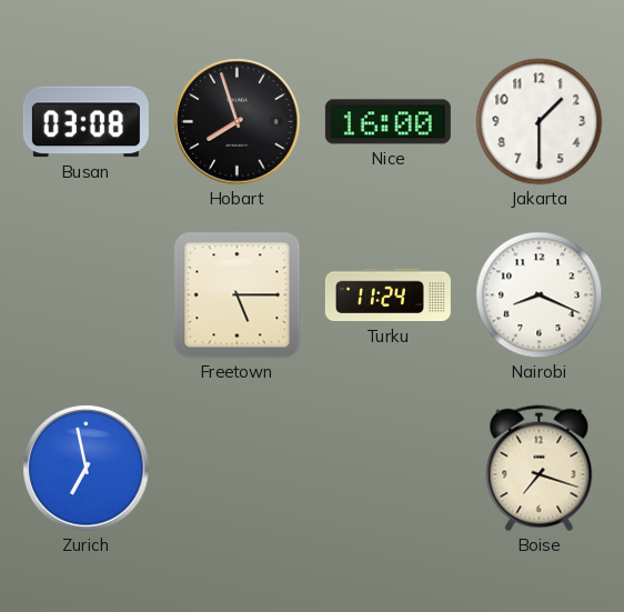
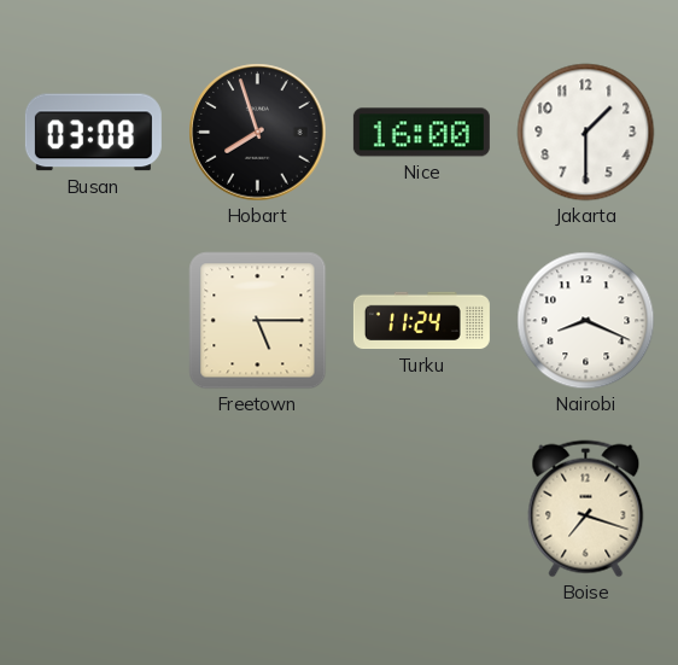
Zurich: 6:58 -> none
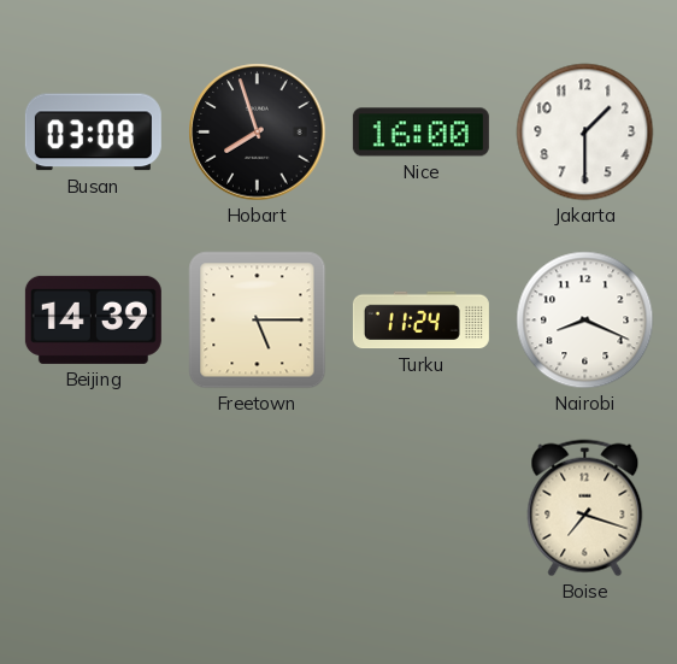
Beijing: none -> 14:39
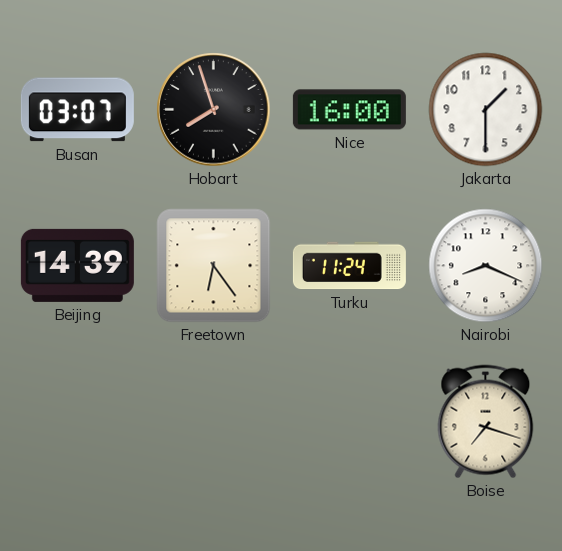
Busan: 03:08 -> 03:07
Freetown: 5:15 -> 6:24
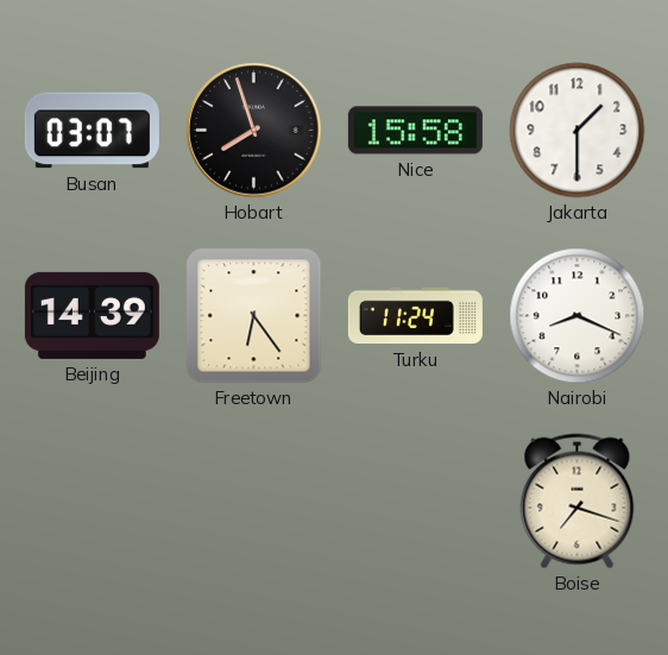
Nice: 16:00 -> 15:58
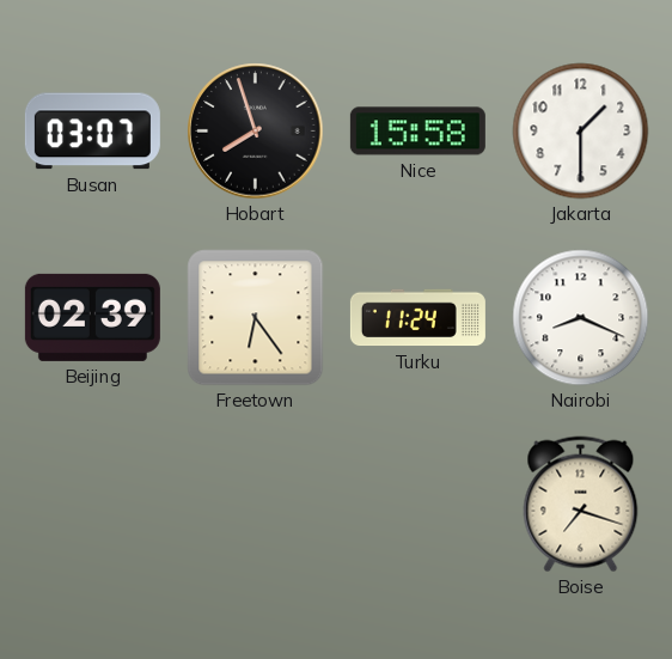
Beijing: 14:39 -> 02:39
